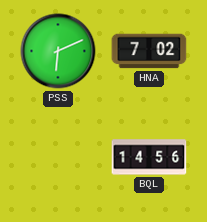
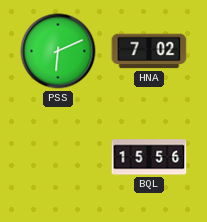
BQL: 14:56 -> 15:56
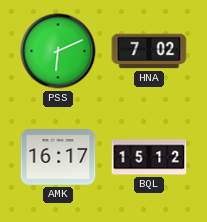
AMK: none -> 16:17
BQL: 15:56 -> 15:12
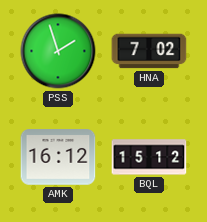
PSS: 6:11 -> 1:57
AMK: 16:17 -> 16:12
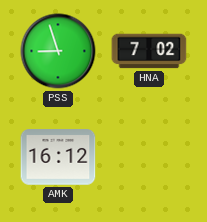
PSS: 1:57 -> 8:57
BQL: 15:12 -> none
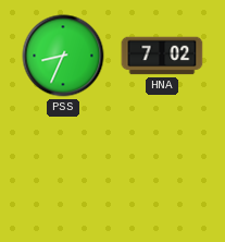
PSS: 8:57 -> 8:34
AMK: 16:12 -> none
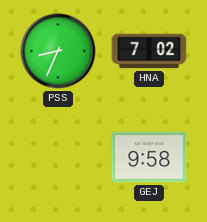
GEJ: none -> 9:58
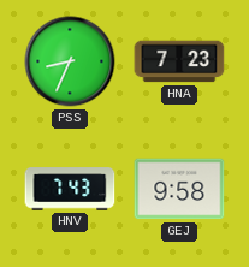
HNA: 7:02 -> 7:23
HNV: none -> 7:43
